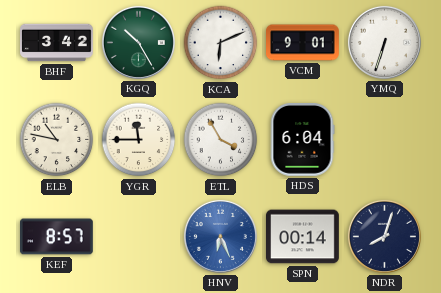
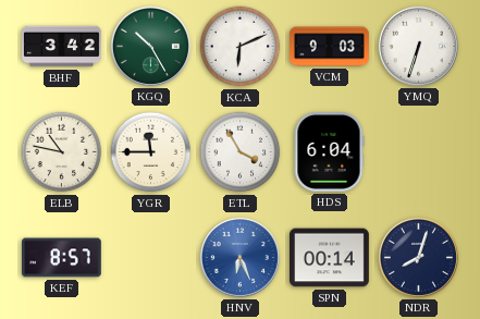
VCM: 9:01 -> 9:03
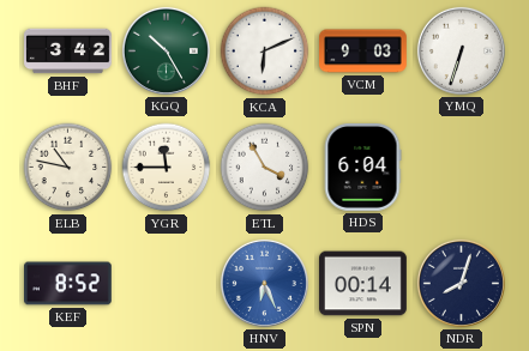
KEF: 8:57 -> 8:52
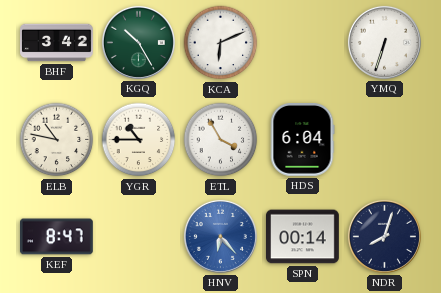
VCM: 9:03 -> none
YGR: 11:45 -> 10:45
KEF: 8:52 -> 8:47
HNV: 6:26 -> 6:23
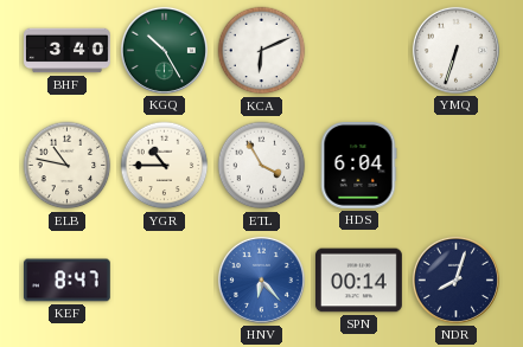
BHF: 3:42 -> 3:40
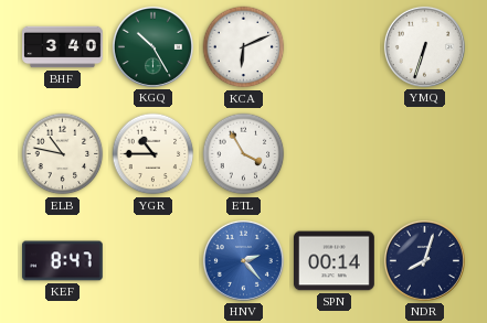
HDS: 6:04 -> none
HNV: 6:23 -> 2:23
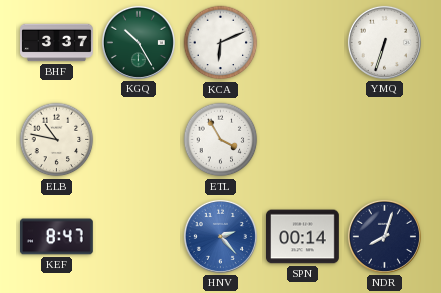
BHF: 3:40 -> 3:37
YGR: 10:45 -> none
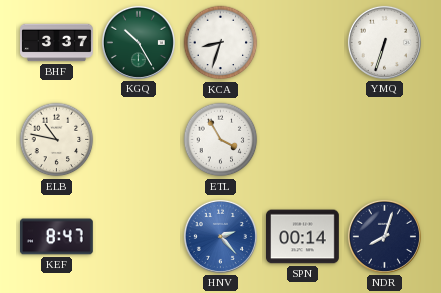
KCA: 6:11 -> 8:33
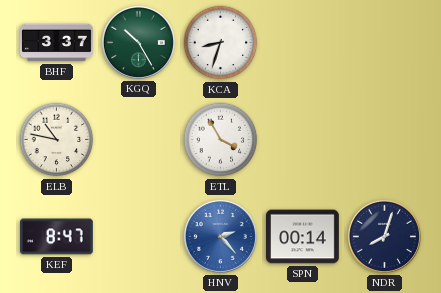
YMQ: 6:33 -> none
